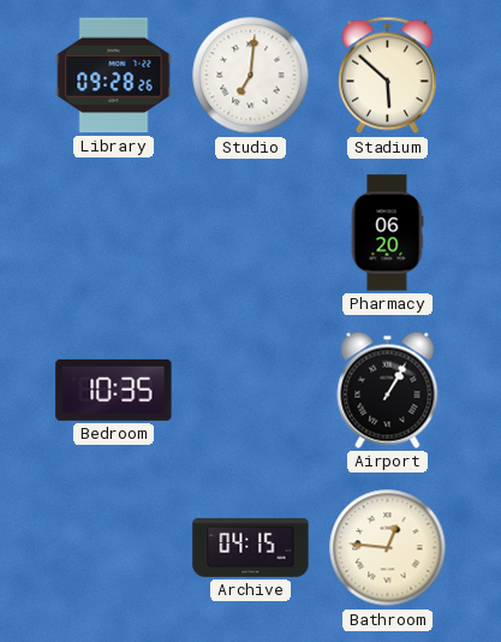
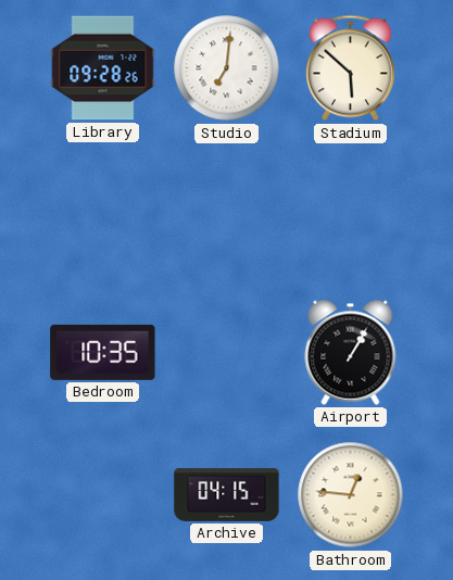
Pharmacy: 06:20 -> none
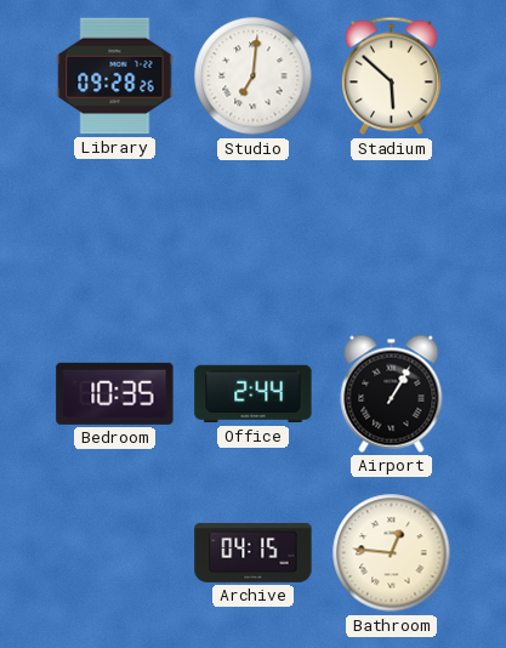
Office: none -> 2:44
